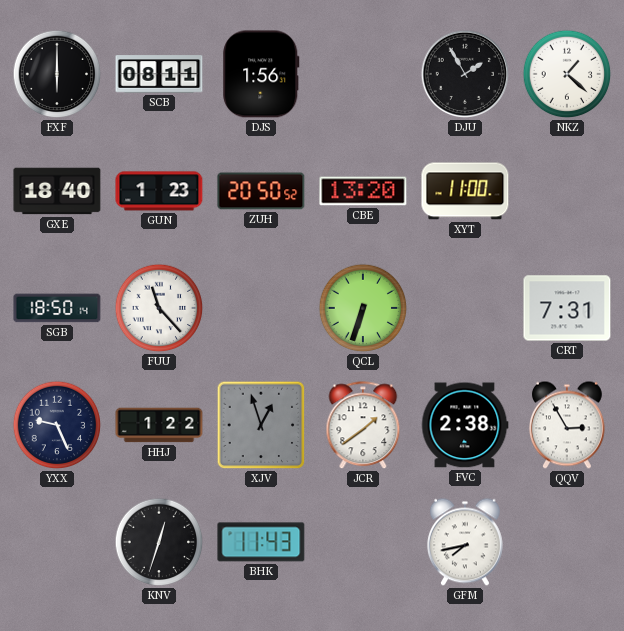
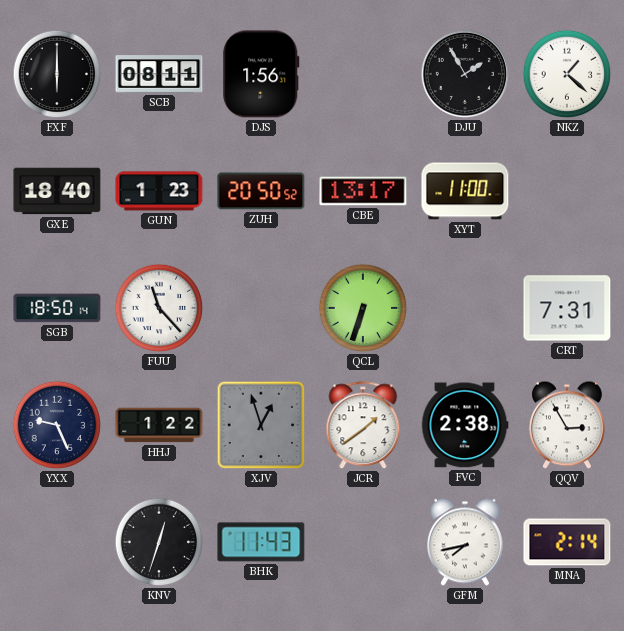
CBE: 13:20 -> 13:17
MNA: none -> 2:14
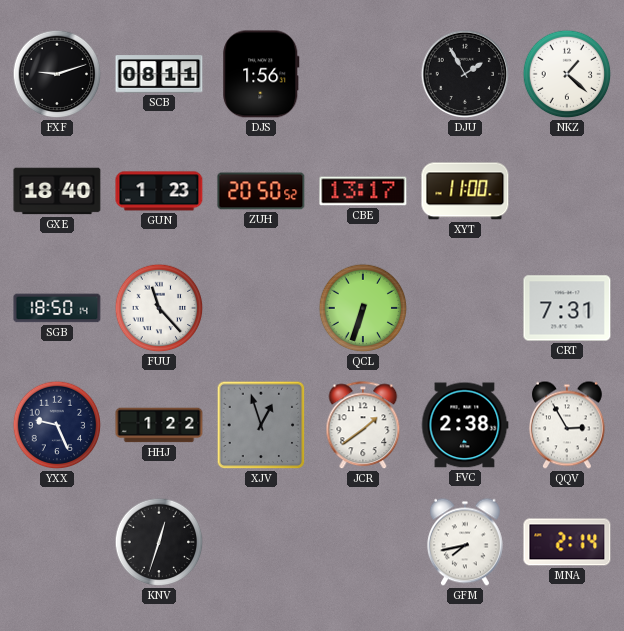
FXF: 6:00 -> 9:12
BHK: 11:43 -> none
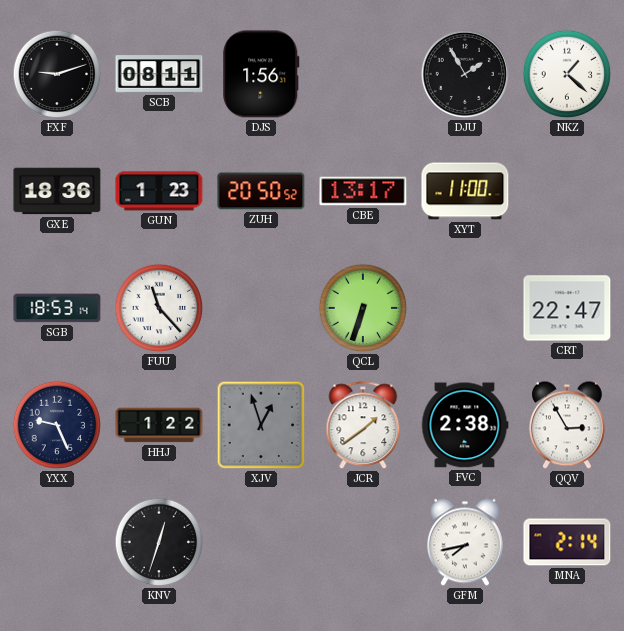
GXE: 18:40 -> 18:36
SGB: 18:50 -> 18:53
CRT: 7:31 -> 22:47
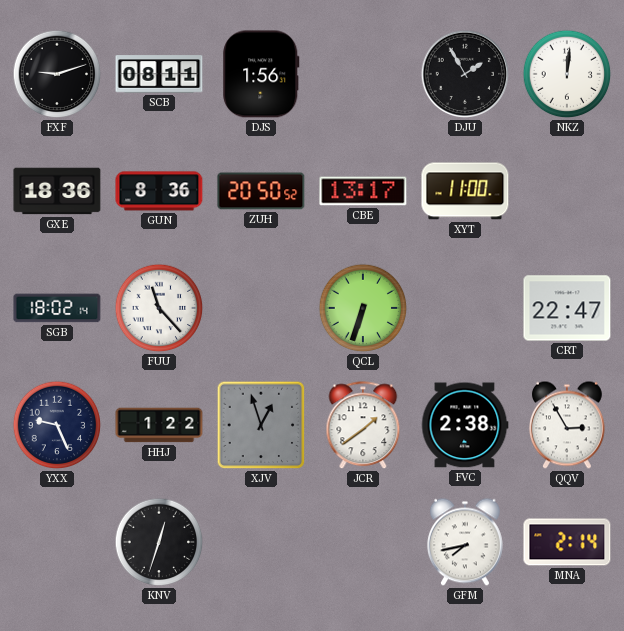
NKZ: 1:22 -> 12:01
GUN: 1:23 -> 8:36
SGB: 18:53 -> 18:02
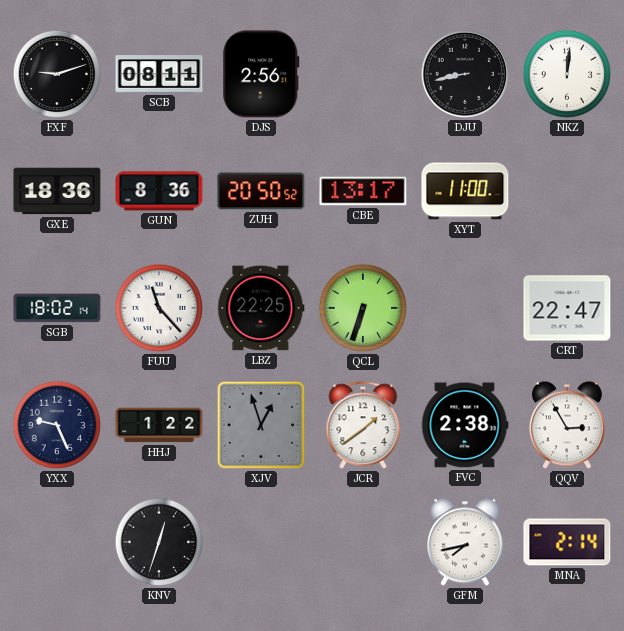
DJS: 1:56 -> 2:56
DJU: 1:55 -> 8:43
LBZ: none -> 22:25
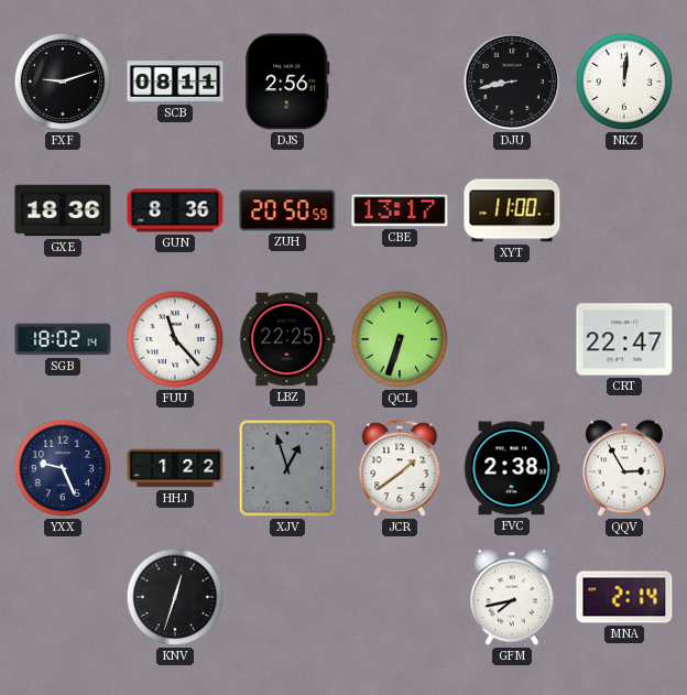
ZUH: 20:50:52 -> 20:50:59
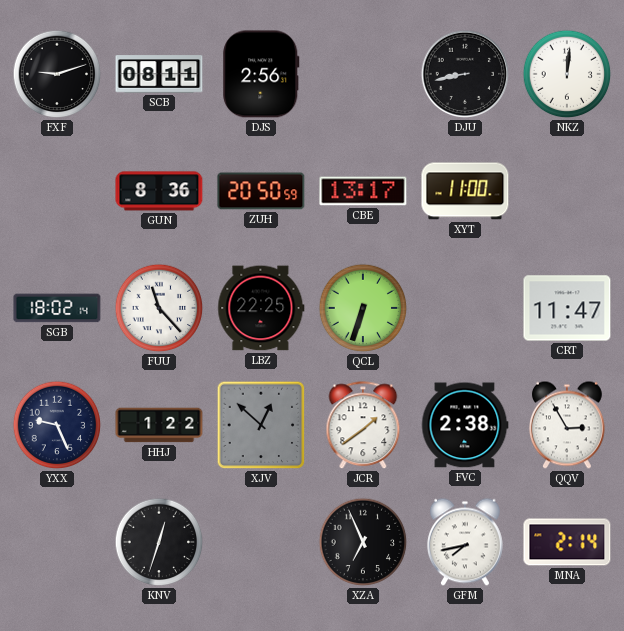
GXE: 18:36 -> none
CRT: 22:47 -> 11:47
XJV: 12:57 -> 12:52
XZA: none -> 6:56
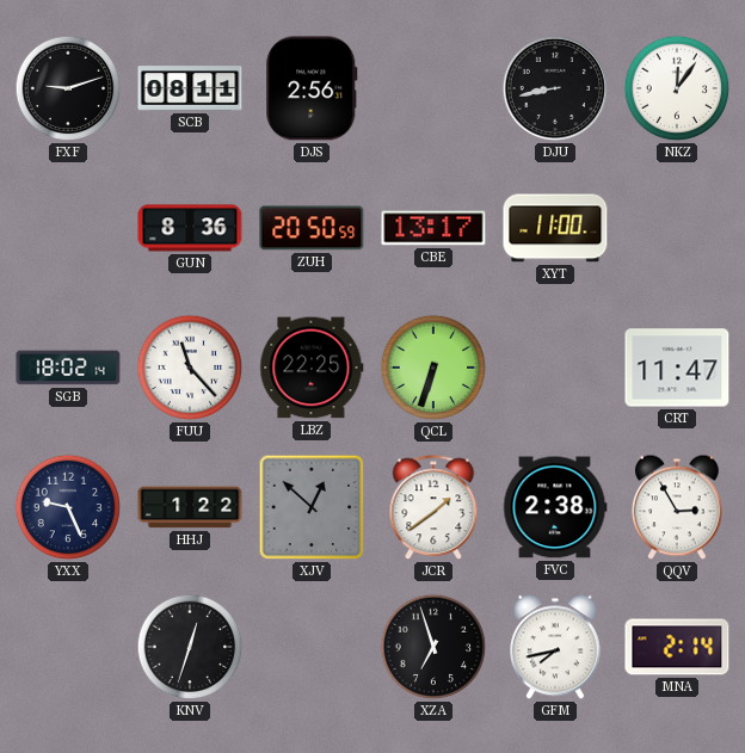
NKZ: 12:01 -> 12:06
XZA: 6:56 -> 6:57
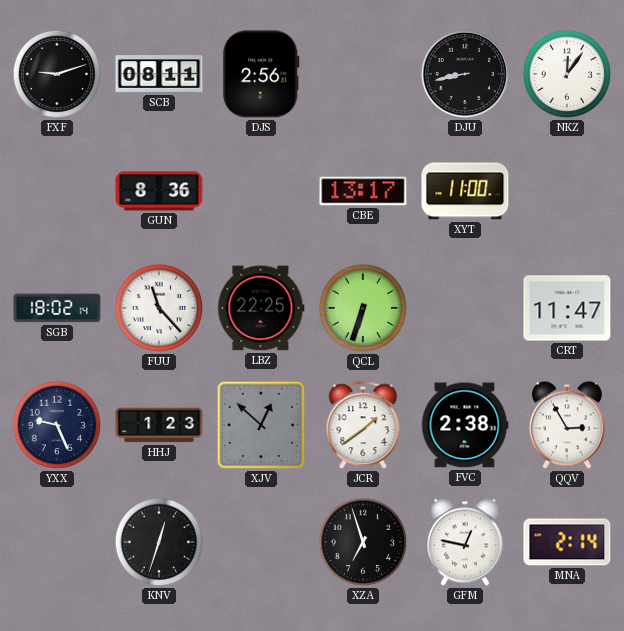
ZUH: 20:50 -> none
HHJ: 1:22 -> 1:23
GFM: 7:43 -> 12:47
